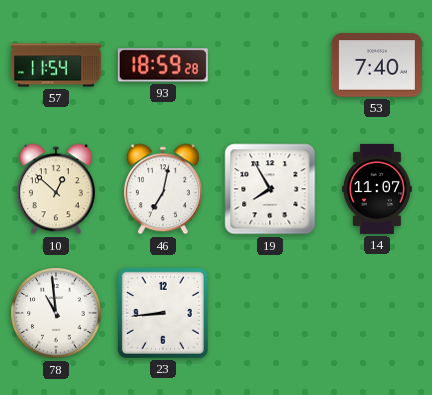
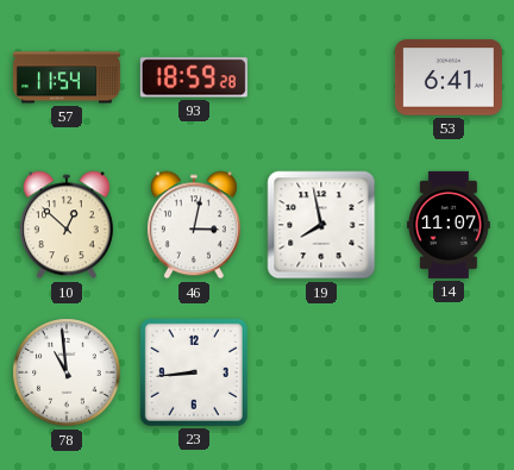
53: 7:40 -> 6:41
46: 7:02 -> 3:02
19: 7:55 -> 7:58
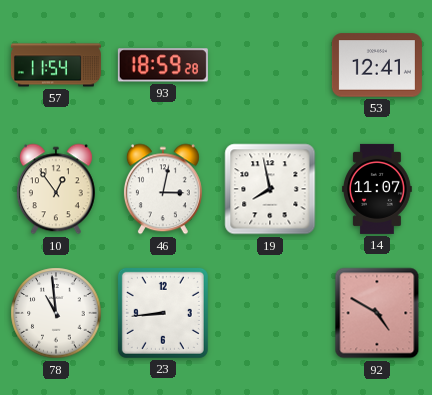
53: 6:41 -> 12:41
10: 12:52 -> 12:54
92: none -> 4:50
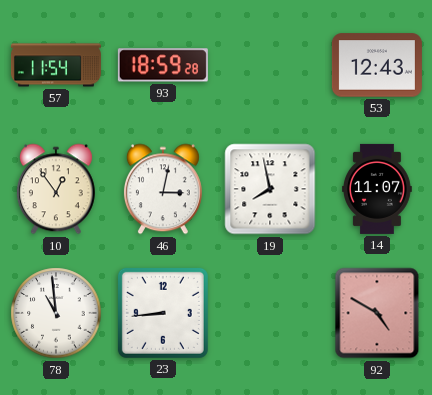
53: 12:41 -> 12:43
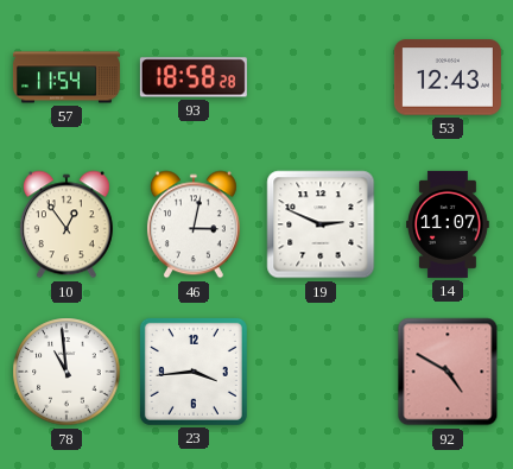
93: 18:59 -> 18:58
19: 7:58 -> 2:49
23: 8:44 -> 3:44
